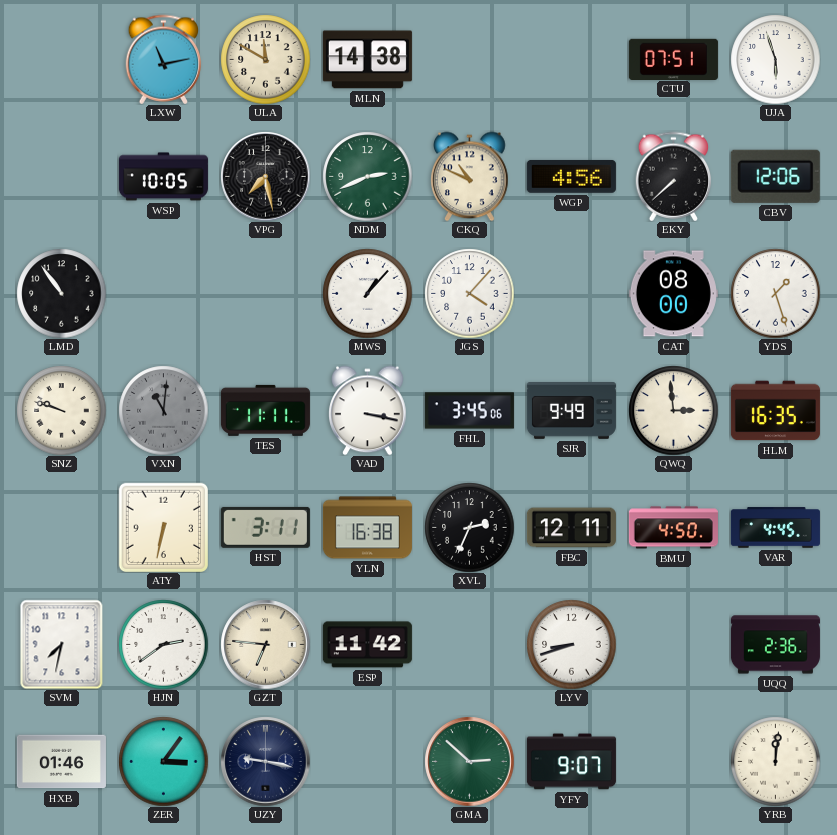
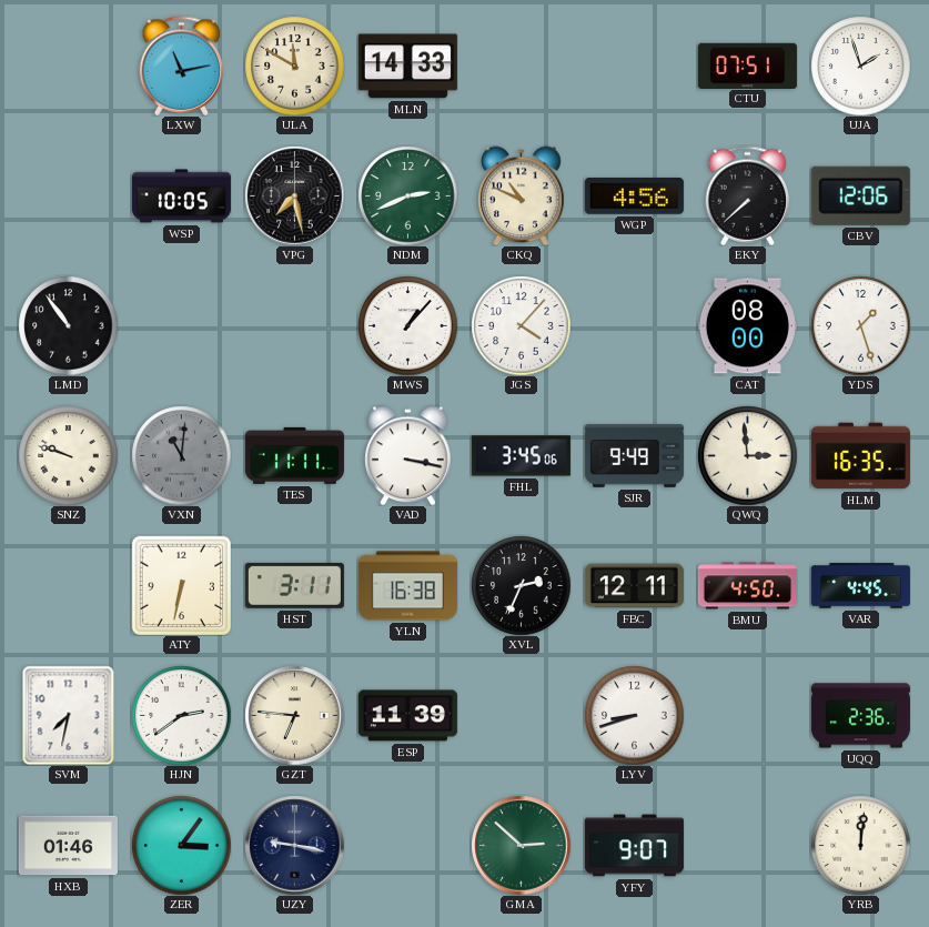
MLN: 14:38 -> 14:33
UJA: 5:57 -> 1:57
ESP: 11:42 -> 11:39
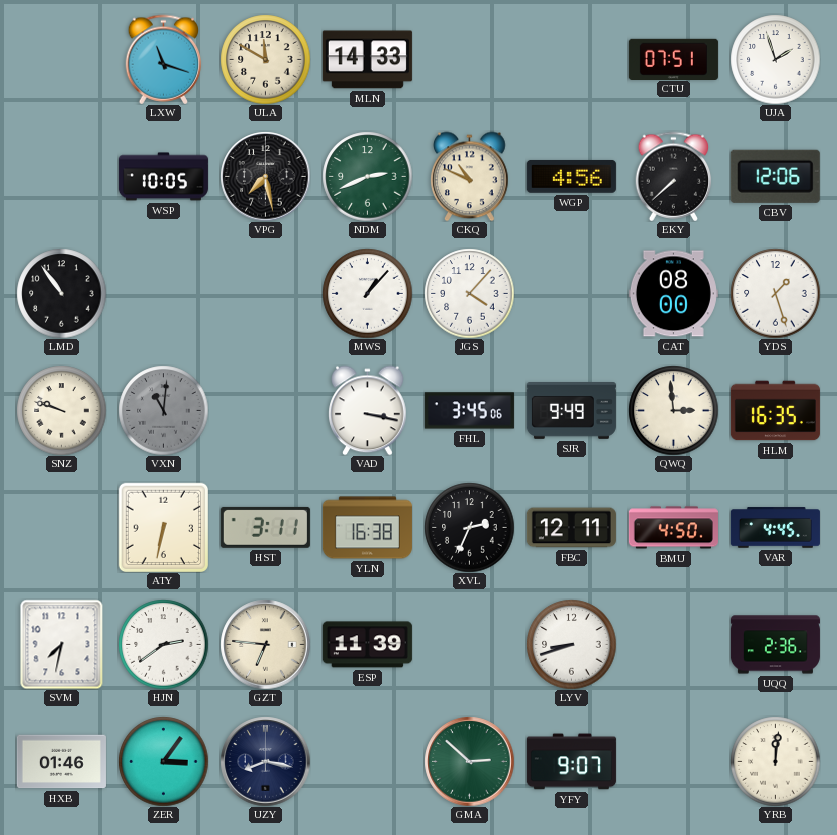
LXW: 11:13 -> 11:18
TES: 11:11 -> none
UZY: 9:17 -> 8:17
